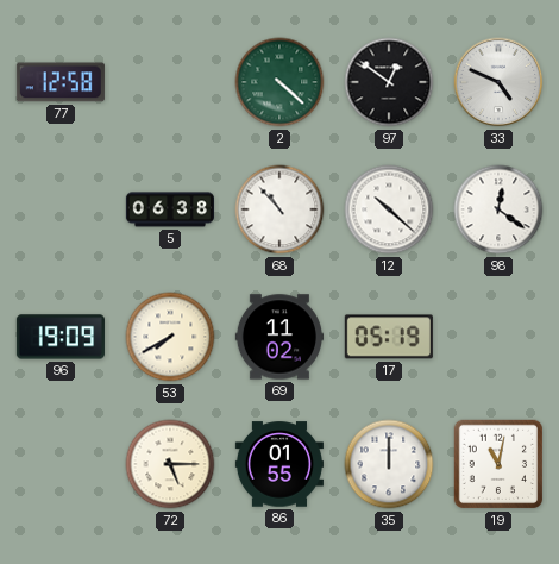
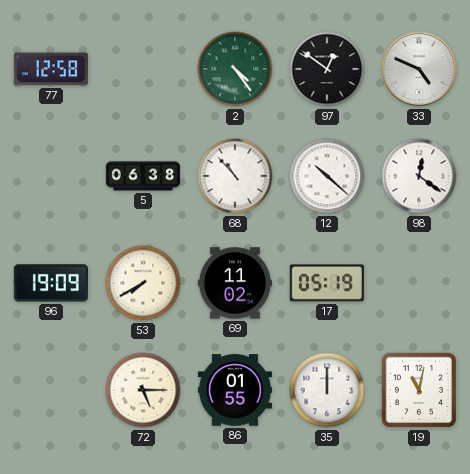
2: 4:22 -> 4:24
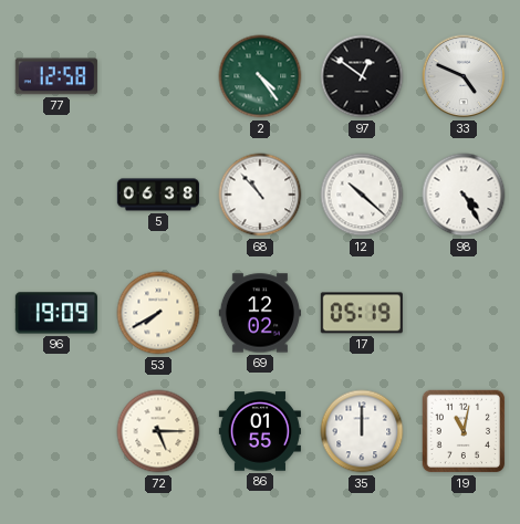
98: 12:21 -> 4:25
69: 11:02 -> 12:02
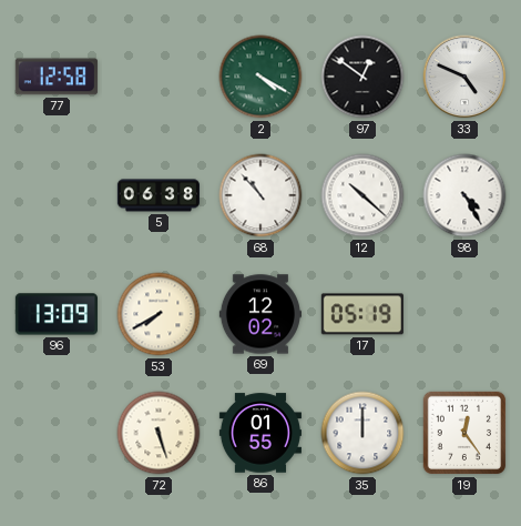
2: 4:24 -> 4:20
96: 19:09 -> 13:09
72: 5:15 -> 5:27
19: 11:02 -> 12:24
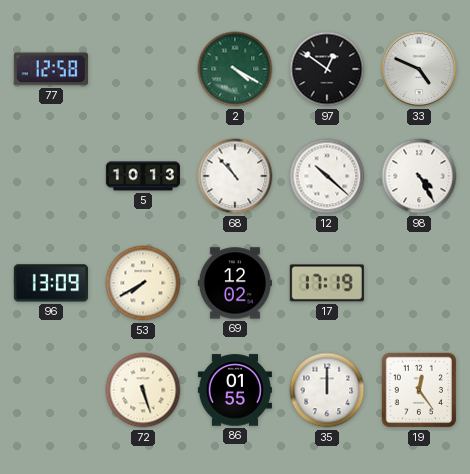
5: 06:38 -> 10:13
17: 05:19 -> 17:19
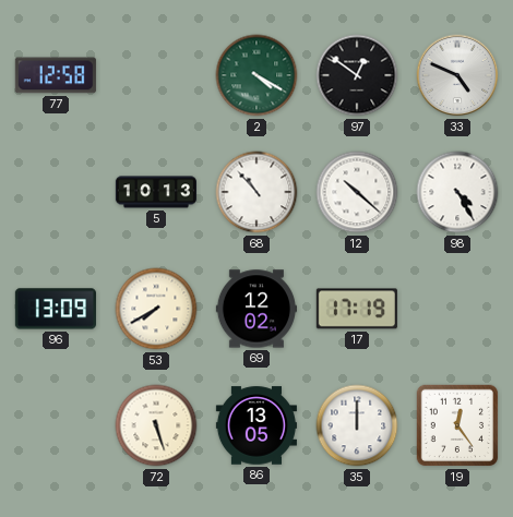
86: 01:55 -> 13:05
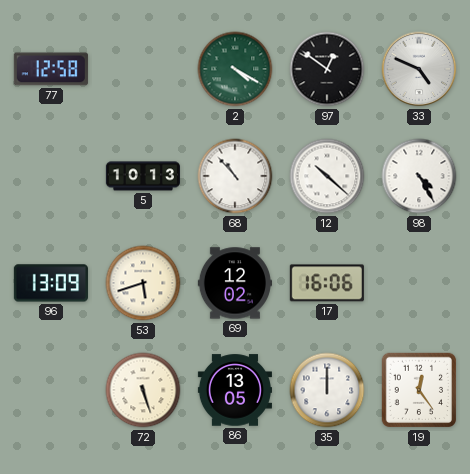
53: 7:40 -> 5:42
17: 17:19 -> 16:06
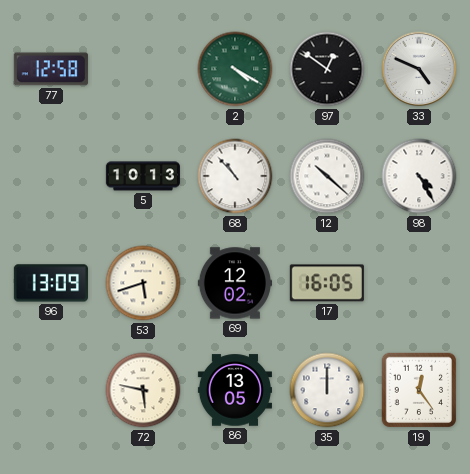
17: 16:06 -> 16:05
72: 5:27 -> 5:47
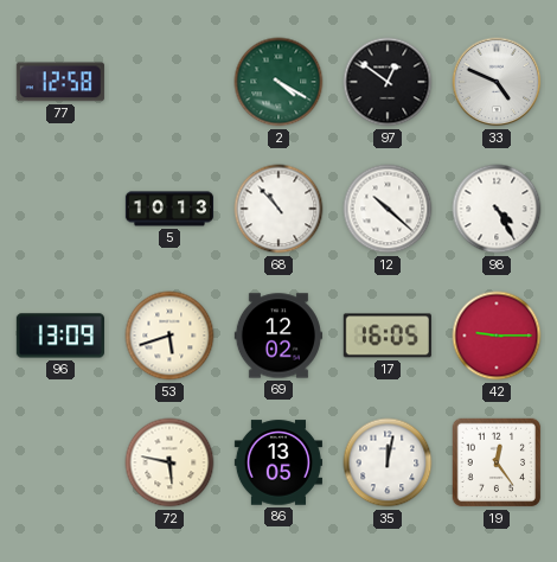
42: none -> 9:15
35: 12:00 -> 12:02
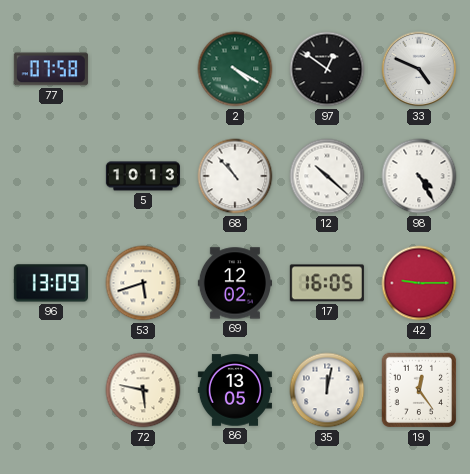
77: 12:58 -> 07:58
